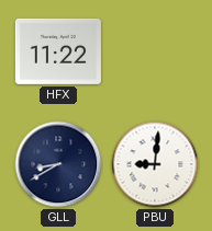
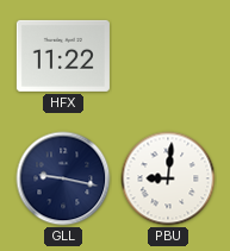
GLL: 8:40 -> 9:17
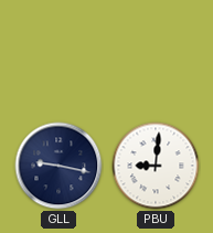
HFX: 11:22 -> none
